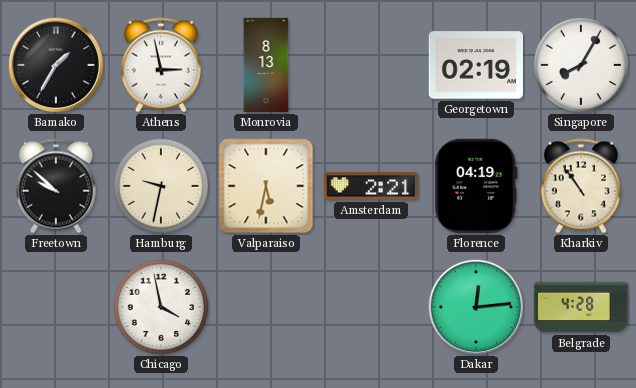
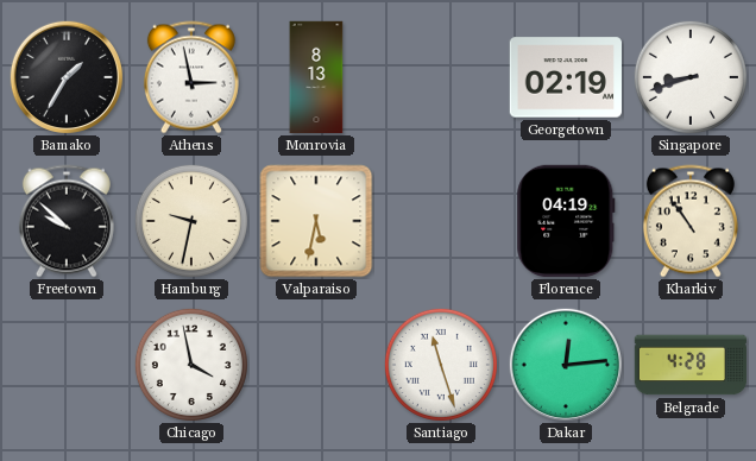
Singapore: 8:05 -> 8:42
Amsterdam: 2:21 -> none
Santiago: none -> 11:27
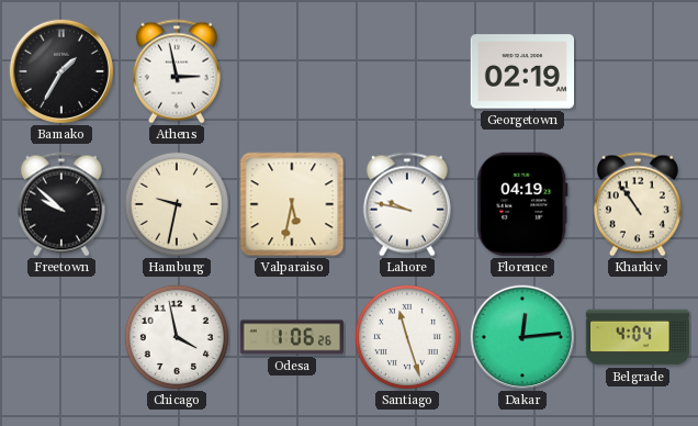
Monrovia: 8:13 -> none
Singapore: 8:42 -> none
Lahore: none -> 9:47
Odesa: none -> 1:06
Belgrade: 4:28 -> 4:04
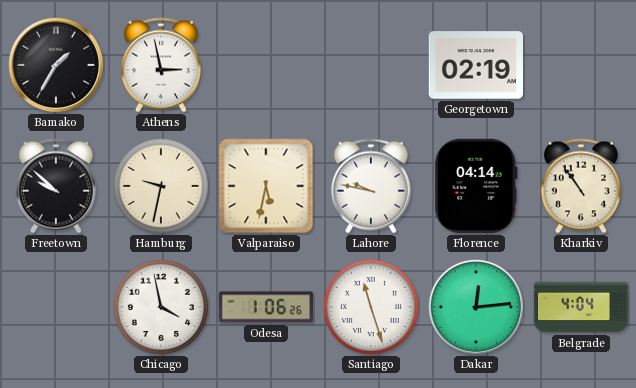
Florence: 04:19 -> 04:14
